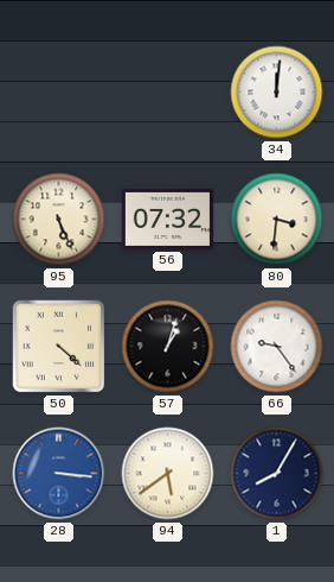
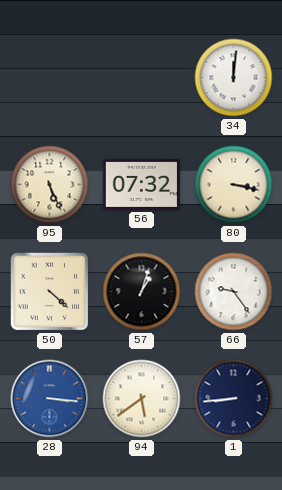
80: 3:31 -> 3:17
1: 8:05 -> 8:44
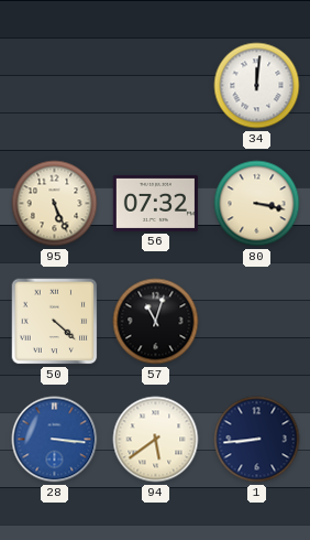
57: 1:03 -> 11:03
66: 9:24 -> none
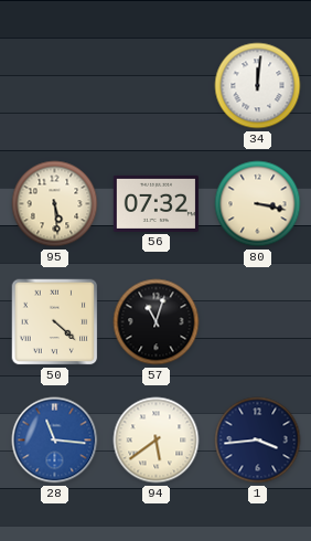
95: 5:26 -> 5:29
28: 3:16 -> 11:16
1: 8:44 -> 3:44
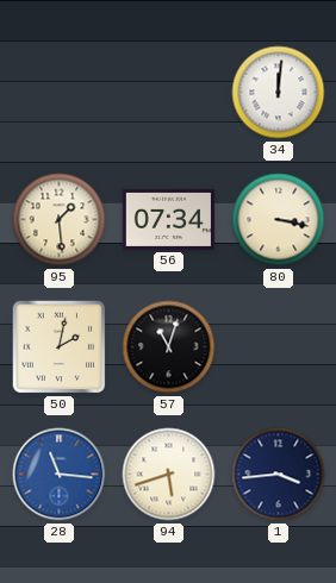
95: 5:29 -> 1:29
56: 07:32 -> 07:34
50: 4:22 -> 2:02
94: 5:39 -> 5:42
